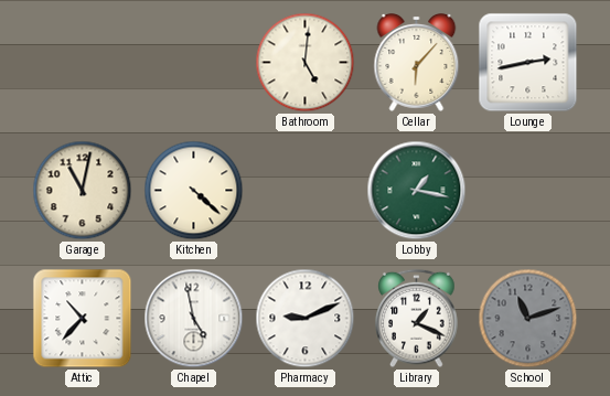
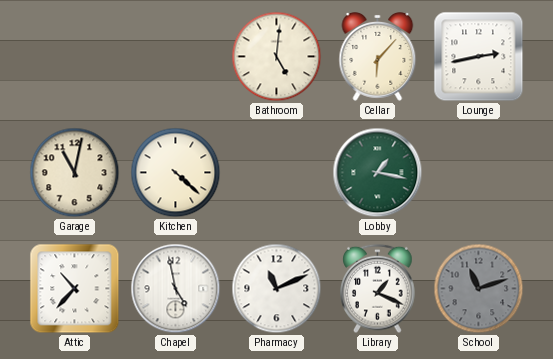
Pharmacy: 9:11 -> 11:11
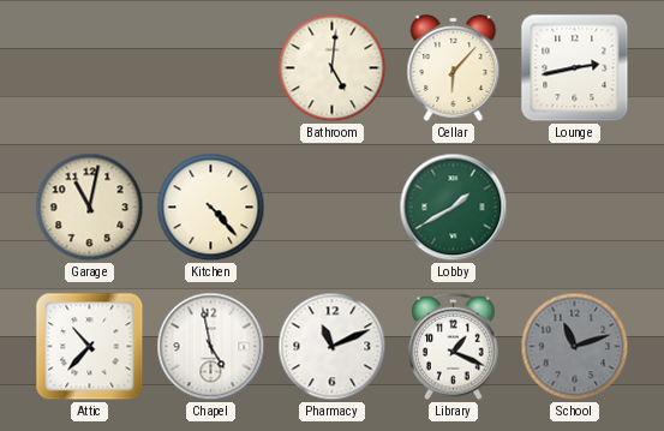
Kitchen: 4:22 -> 4:23
Lobby: 1:17 -> 1:40
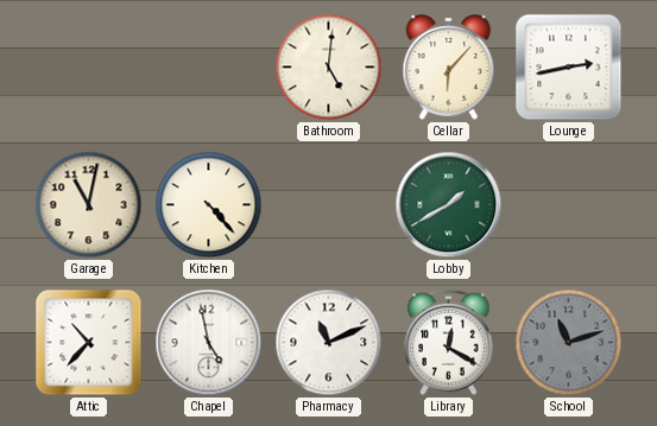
Library: 1:19 -> 12:20
